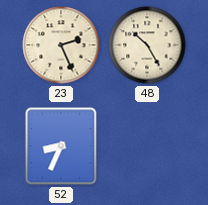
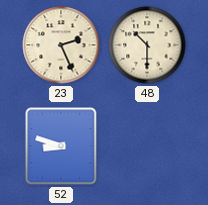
48: 10:25 -> 10:30
52: 8:34 -> 8:48
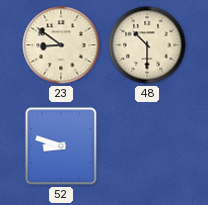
23: 2:26 -> 8:51
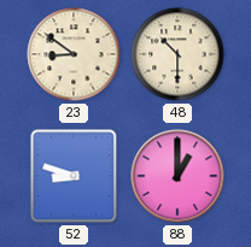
88: none -> 1:00
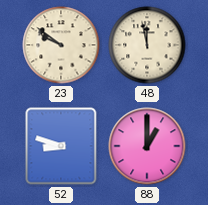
23: 8:51 -> 9:51
48: 10:30 -> 11:58
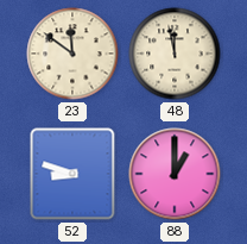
23: 9:51 -> 11:51
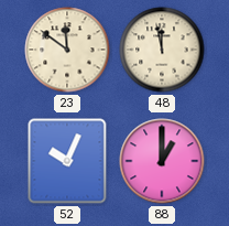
52: 8:48 -> 10:04
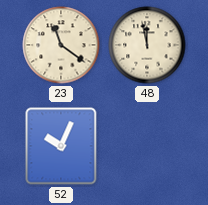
23: 11:51 -> 11:21
88: 1:00 -> none
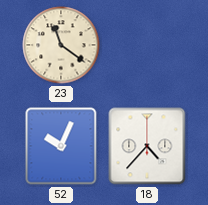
48: 11:58 -> none
18: none -> 4:37
